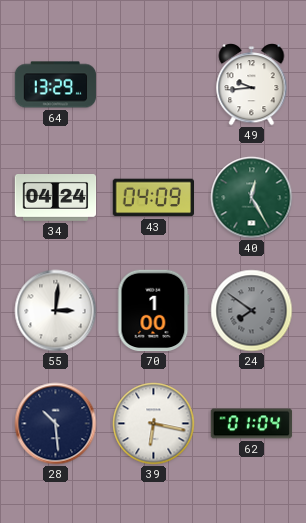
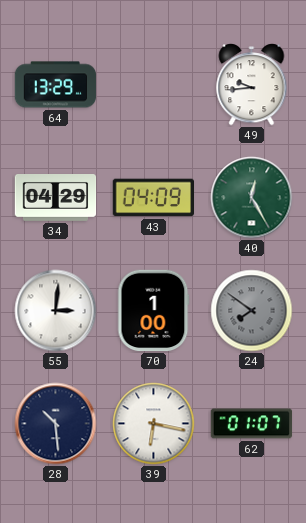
34: 04:24 -> 04:29
62: 01:04 -> 01:07
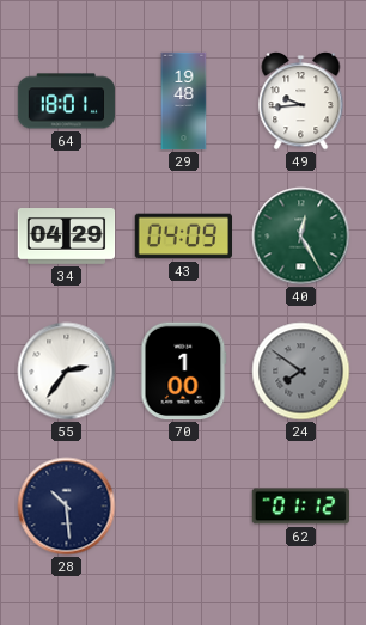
64: 13:29 -> 18:01
29: none -> 19:48
55: 3:01 -> 2:36
39: 6:17 -> none
62: 01:07 -> 01:12
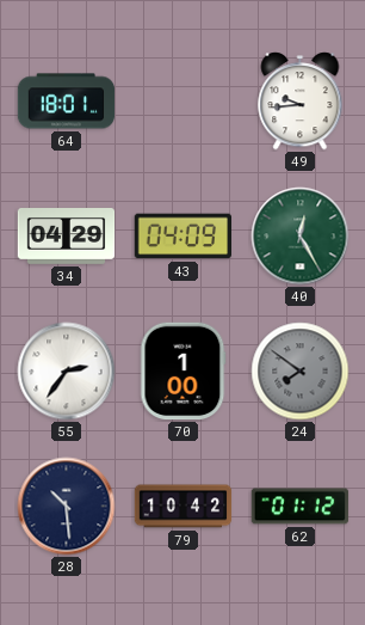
29: 19:48 -> none
79: none -> 10:42
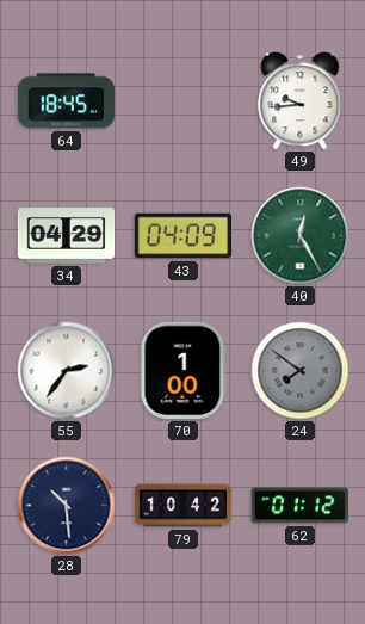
64: 18:01 -> 18:45
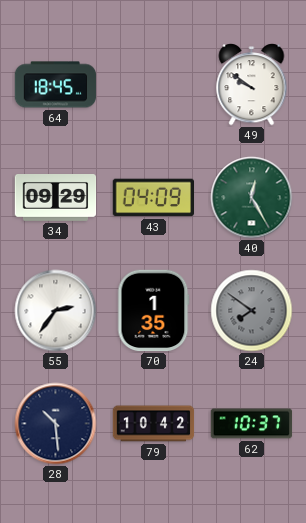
49: 9:44 -> 9:51
34: 04:29 -> 09:29
70: 1:00 -> 1:35
62: 01:12 -> 10:37
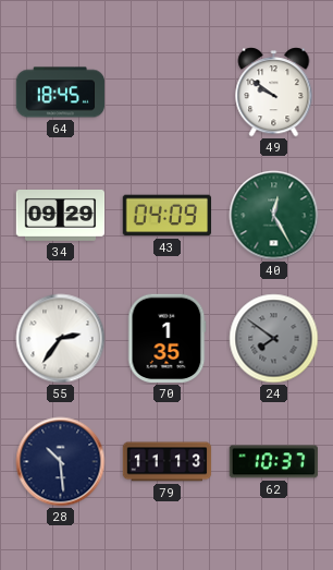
79: 10:42 -> 11:13
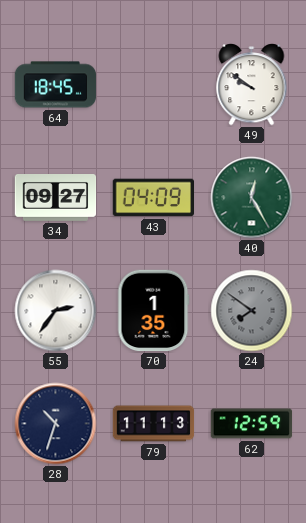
34: 09:29 -> 09:27
28: 10:29 -> 10:33
62: 10:37 -> 12:59
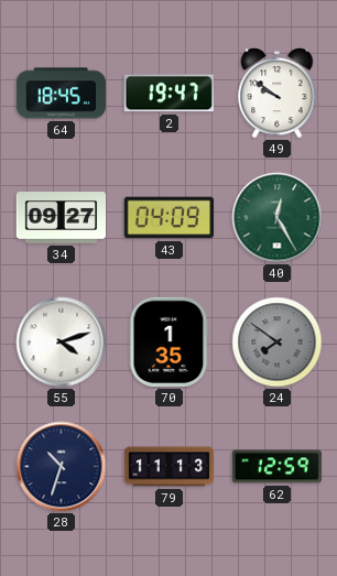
2: none -> 19:47
55: 2:36 -> 4:12
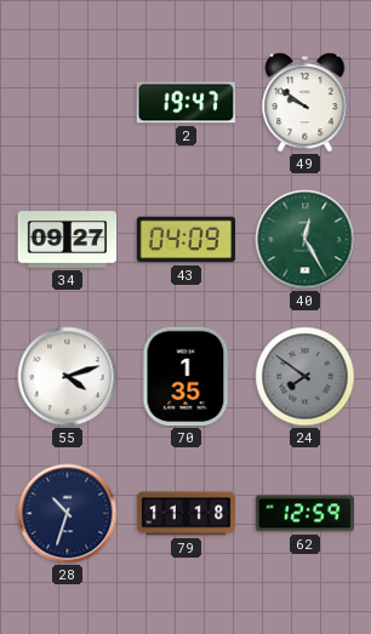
64: 18:45 -> none
79: 11:13 -> 11:18
